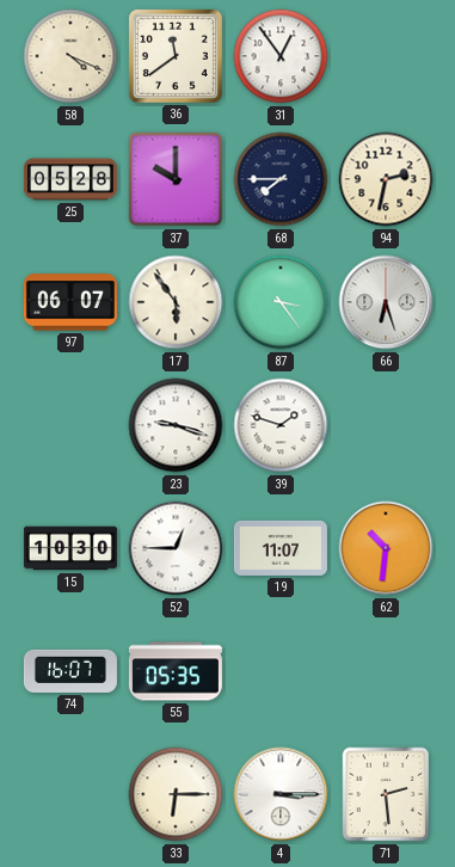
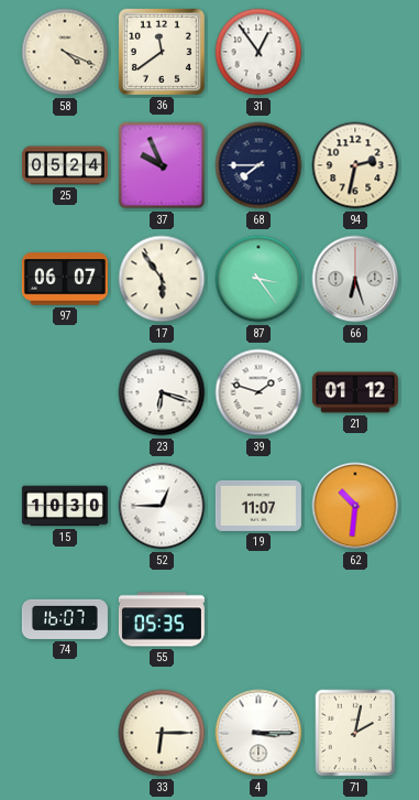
25: 05:28 -> 05:24
37: 10:00 -> 9:56
23: 9:18 -> 6:18
21: none -> 01:12
71: 2:29 -> 2:02
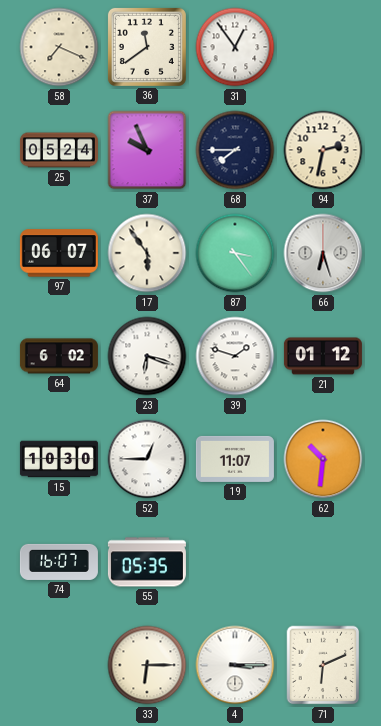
58: 4:19 -> 7:19
64: none -> 6:02
71: 2:02 -> 6:11
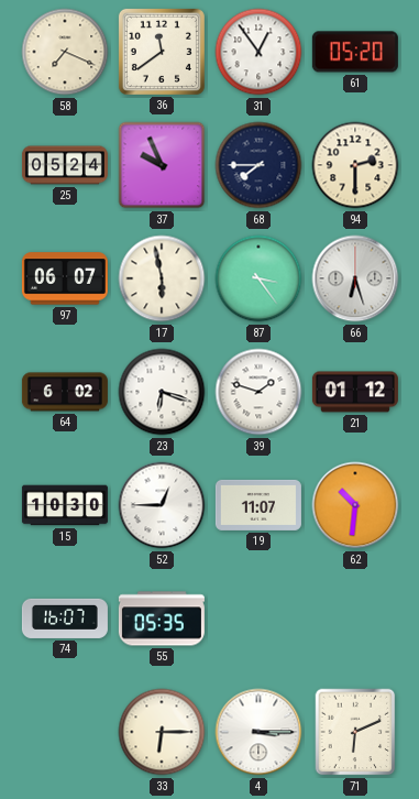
61: none -> 05:20
94: 2:32 -> 2:30
17: 5:54 -> 5:58
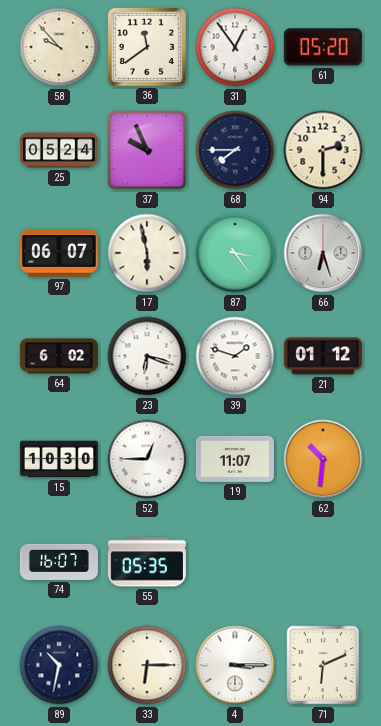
58: 7:19 -> 9:53
89: none -> 10:32
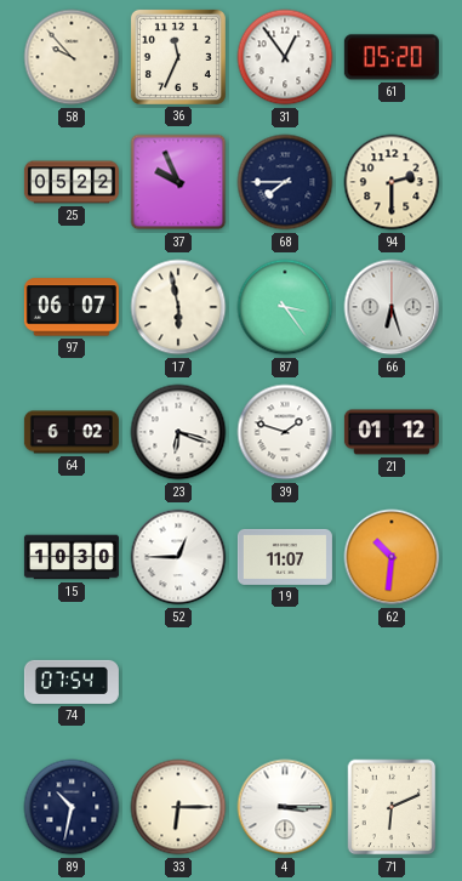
36: 11:39 -> 11:34
25: 05:24 -> 05:22
74: 16:07 -> 07:54
55: 05:35 -> none
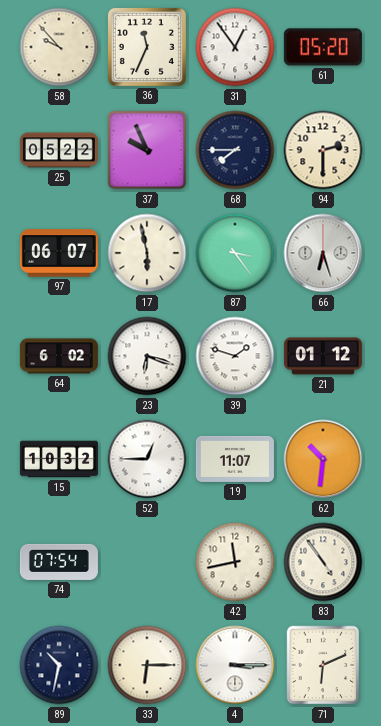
15: 10:30 -> 10:32
42: none -> 11:43
83: none -> 4:54
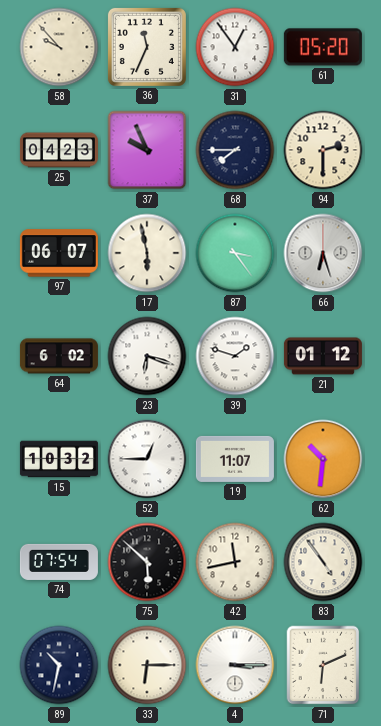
25: 05:22 -> 04:23
75: none -> 5:52
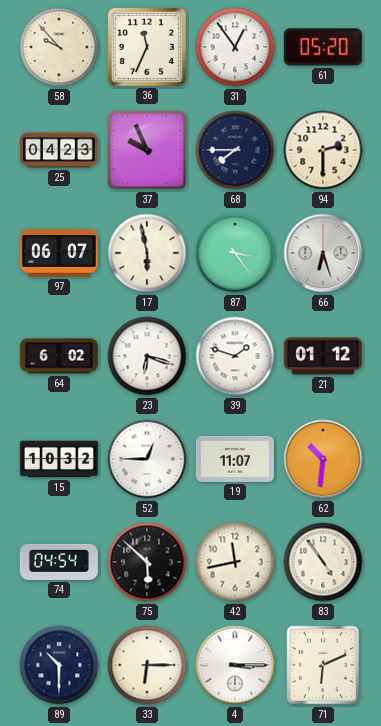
74: 07:54 -> 04:54
89: 10:32 -> 10:30
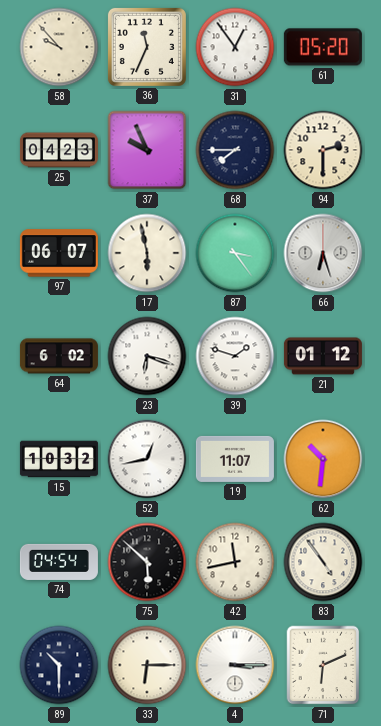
52: 12:45 -> 12:43
